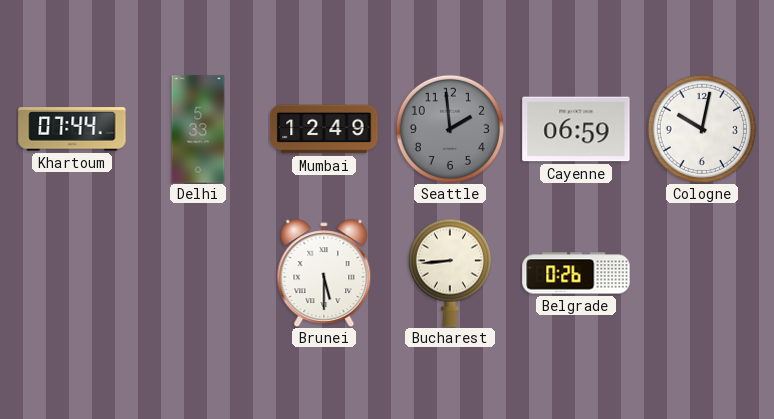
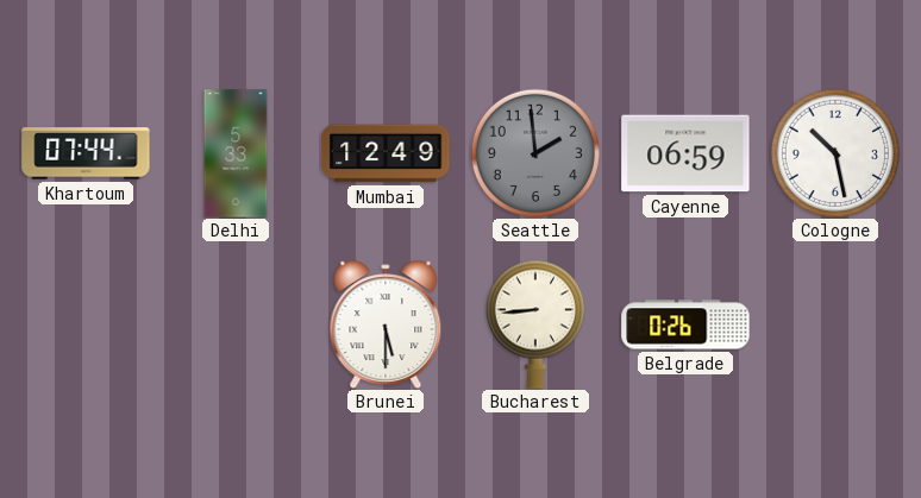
Cologne: 10:02 -> 10:28
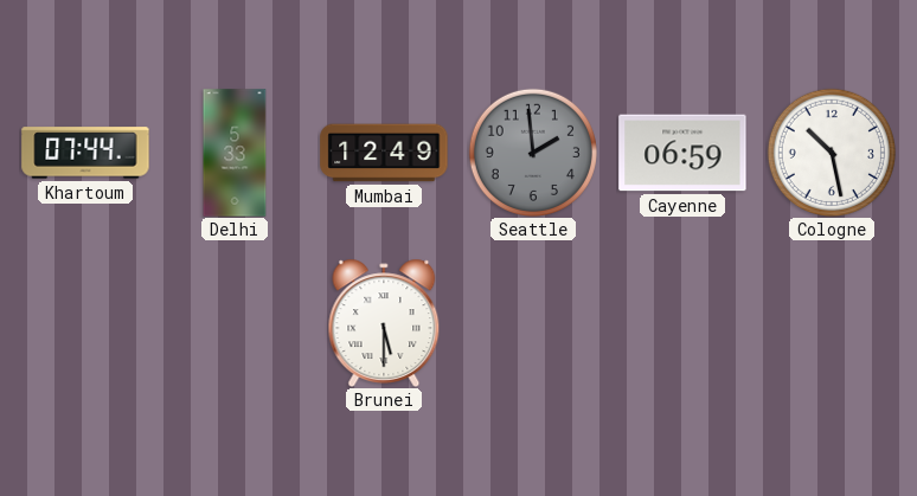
Bucharest: 8:44 -> none
Belgrade: 0:26 -> none
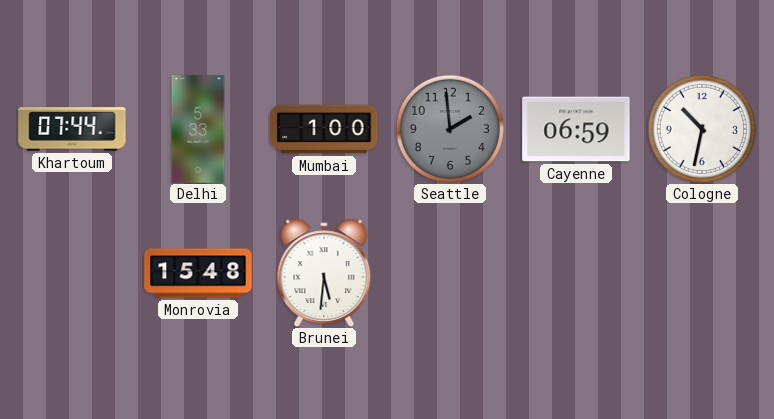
Mumbai: 12:49 -> 1:00
Cologne: 10:28 -> 10:32
Monrovia: none -> 15:48
Brunei: 5:30 -> 5:31
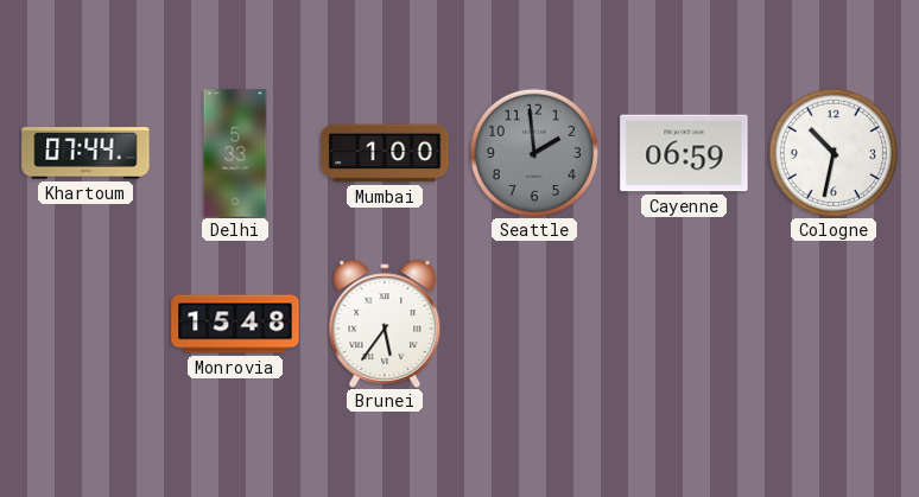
Brunei: 5:31 -> 5:36
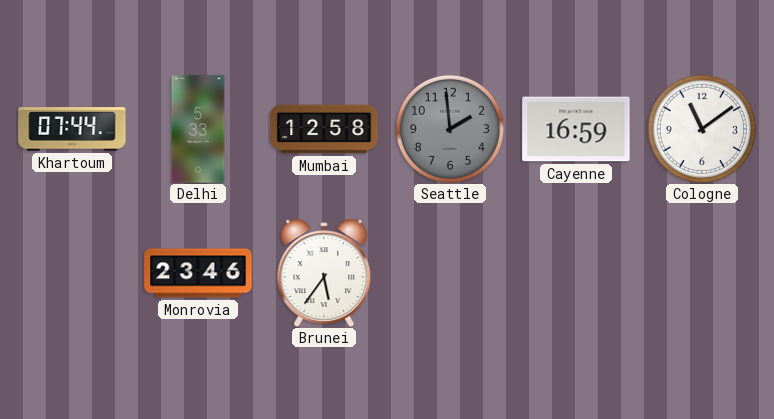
Mumbai: 1:00 -> 12:58
Cayenne: 06:59 -> 16:59
Cologne: 10:32 -> 11:09
Monrovia: 15:48 -> 23:46
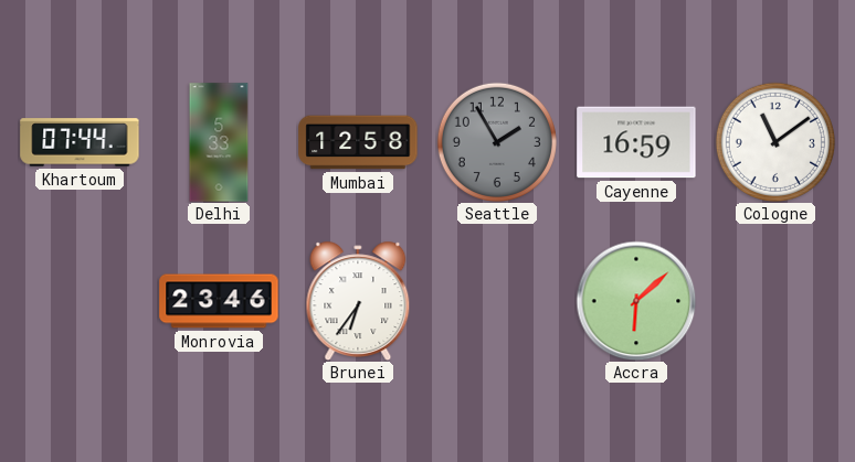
Seattle: 1:59 -> 1:55
Brunei: 5:36 -> 6:36
Accra: none -> 6:08
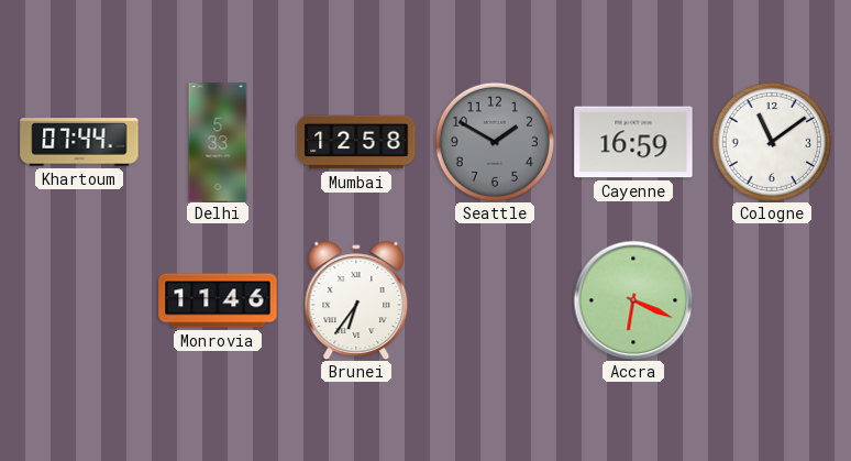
Seattle: 1:55 -> 1:50
Monrovia: 23:46 -> 11:46
Accra: 6:08 -> 6:19
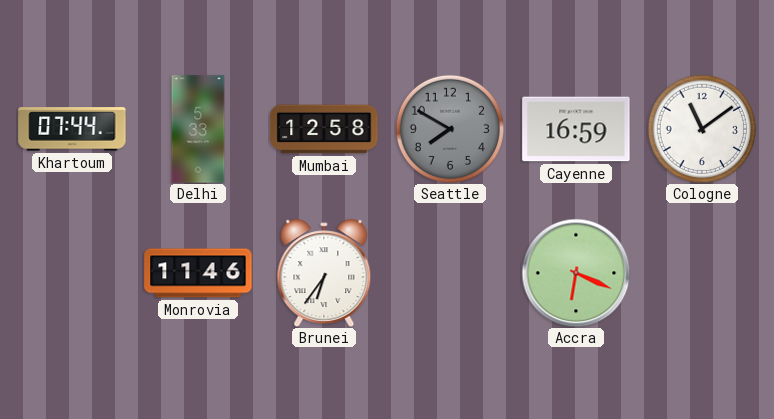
Seattle: 1:50 -> 7:50
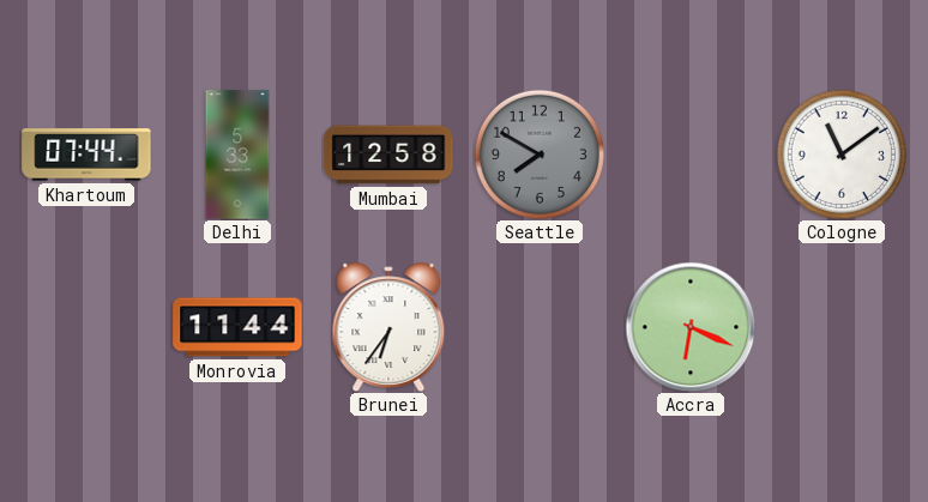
Cayenne: 16:59 -> none
Monrovia: 11:46 -> 11:44
